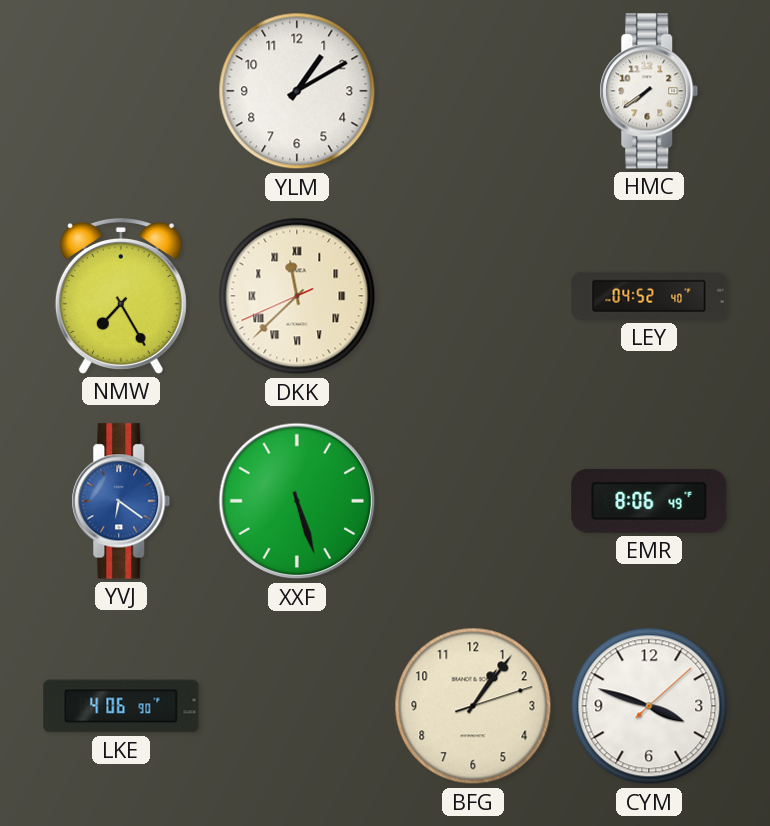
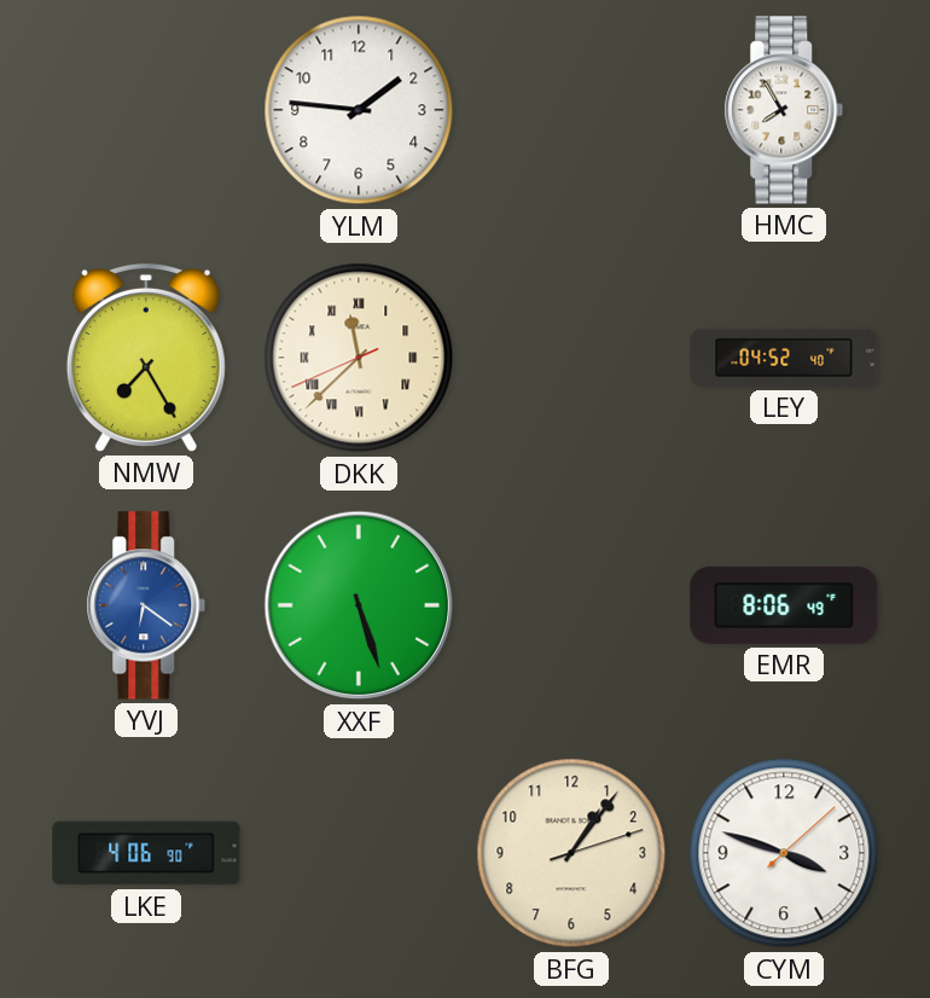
YLM: 1:10 -> 1:46
HMC: 7:39 -> 7:55
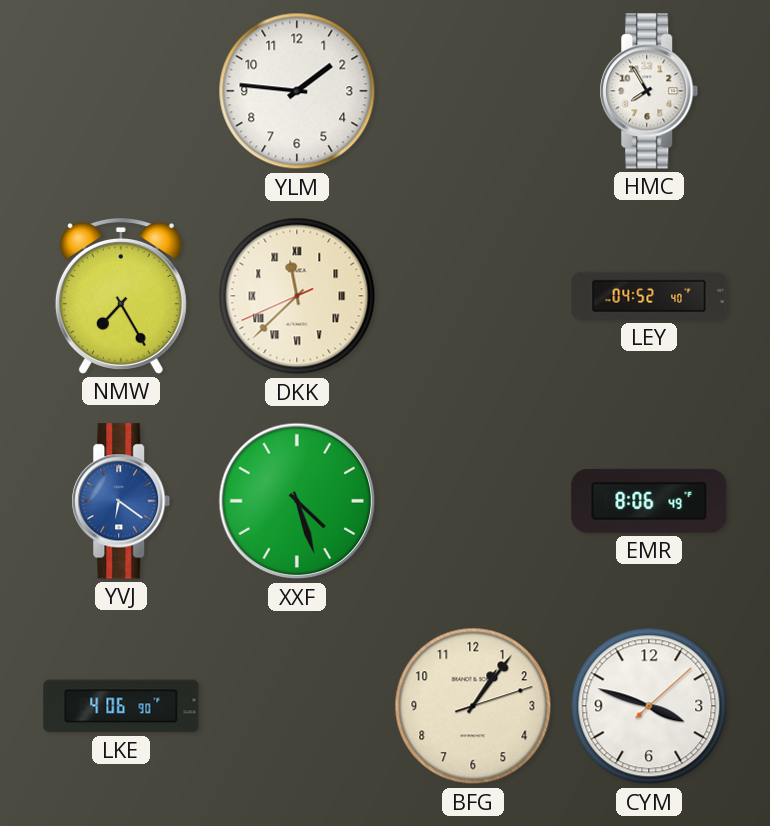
XXF: 5:27 -> 4:27
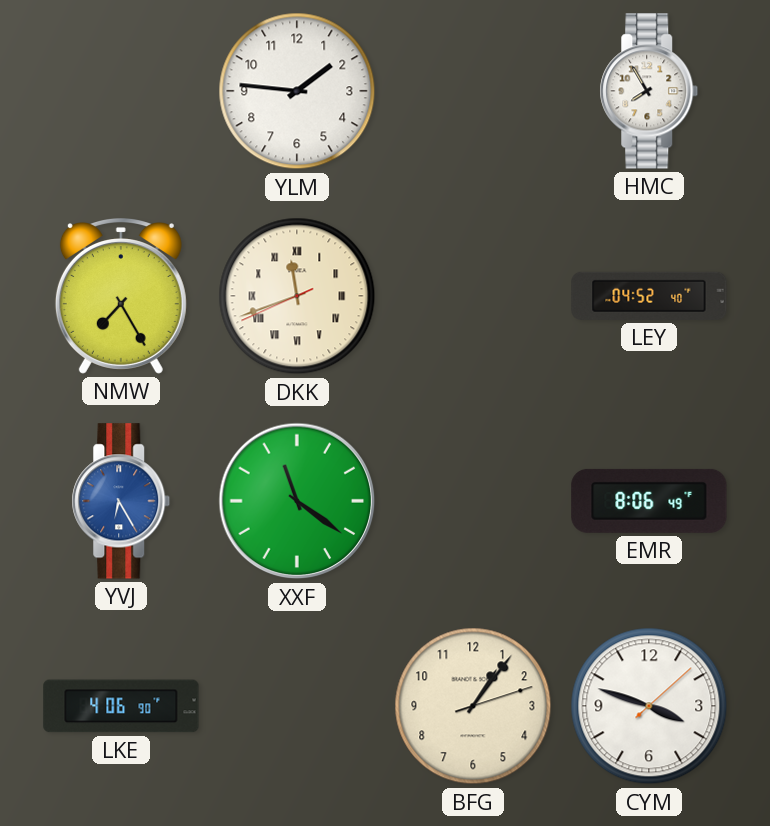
DKK: 11:37 -> 11:41
YVJ: 6:21 -> 6:25
XXF: 4:27 -> 11:21
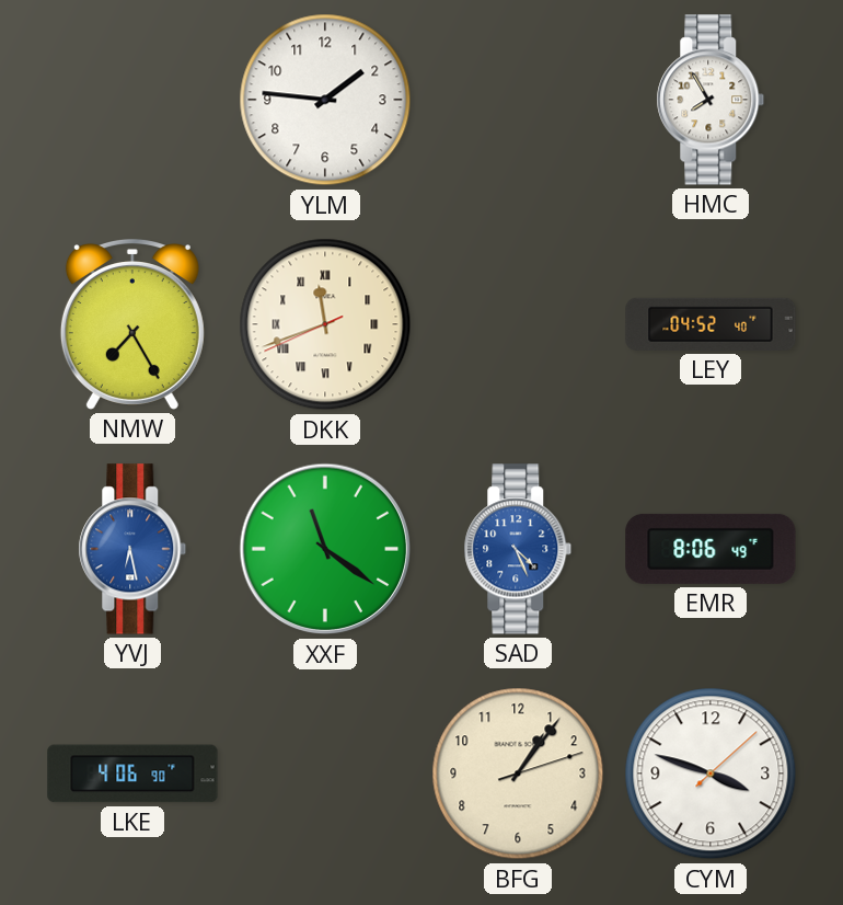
YVJ: 6:25 -> 6:28
SAD: none -> 4:26
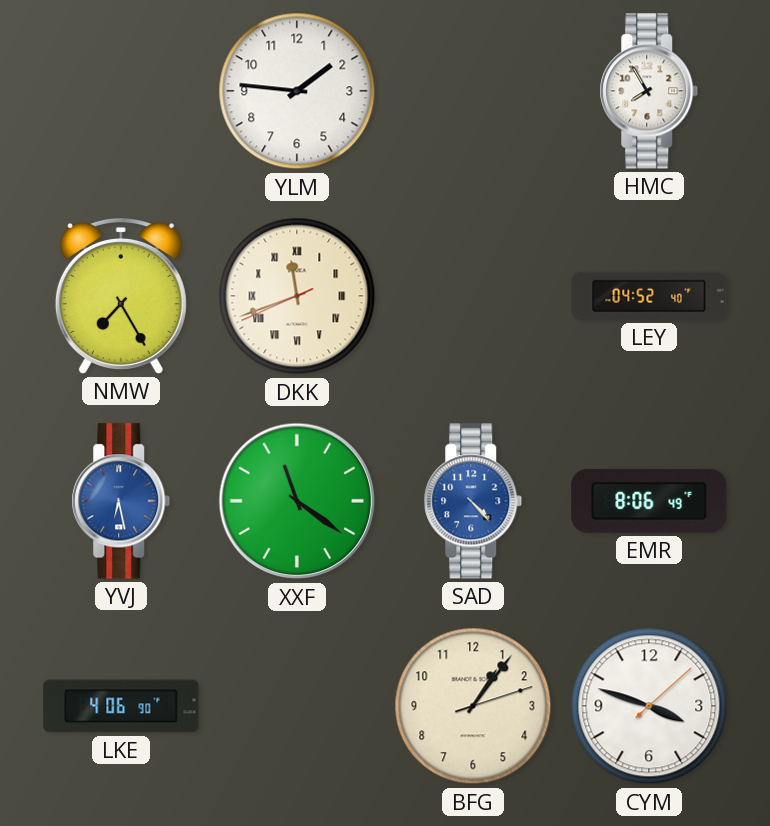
SAD: 4:26 -> 4:23
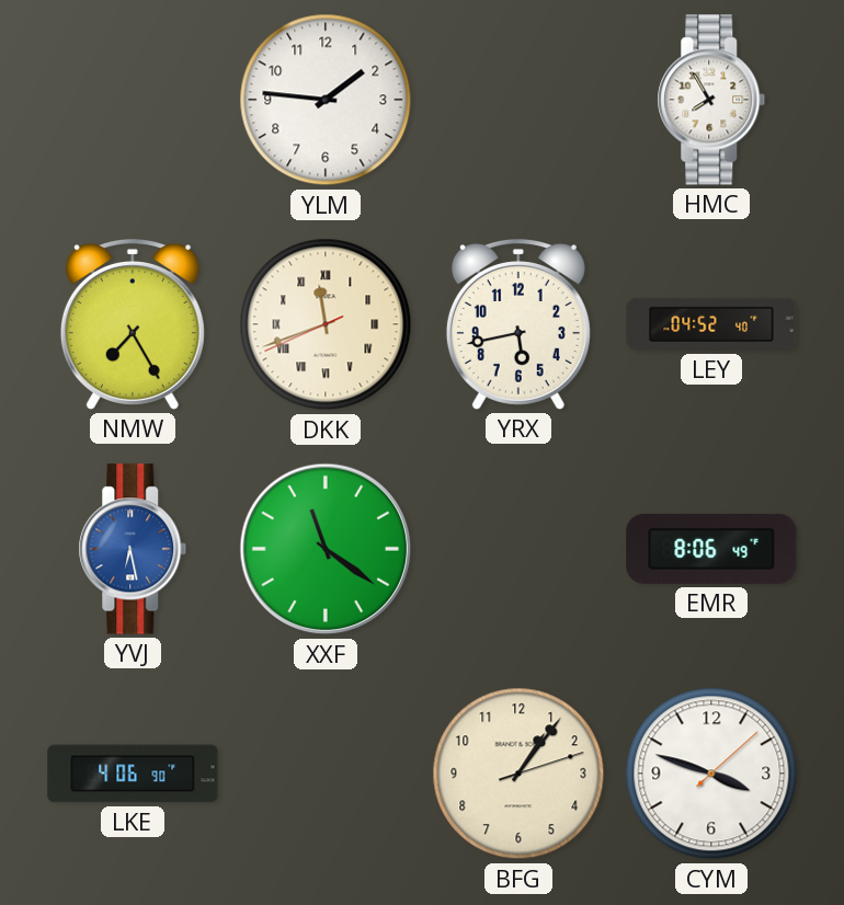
YRX: none -> 5:43
SAD: 4:23 -> none
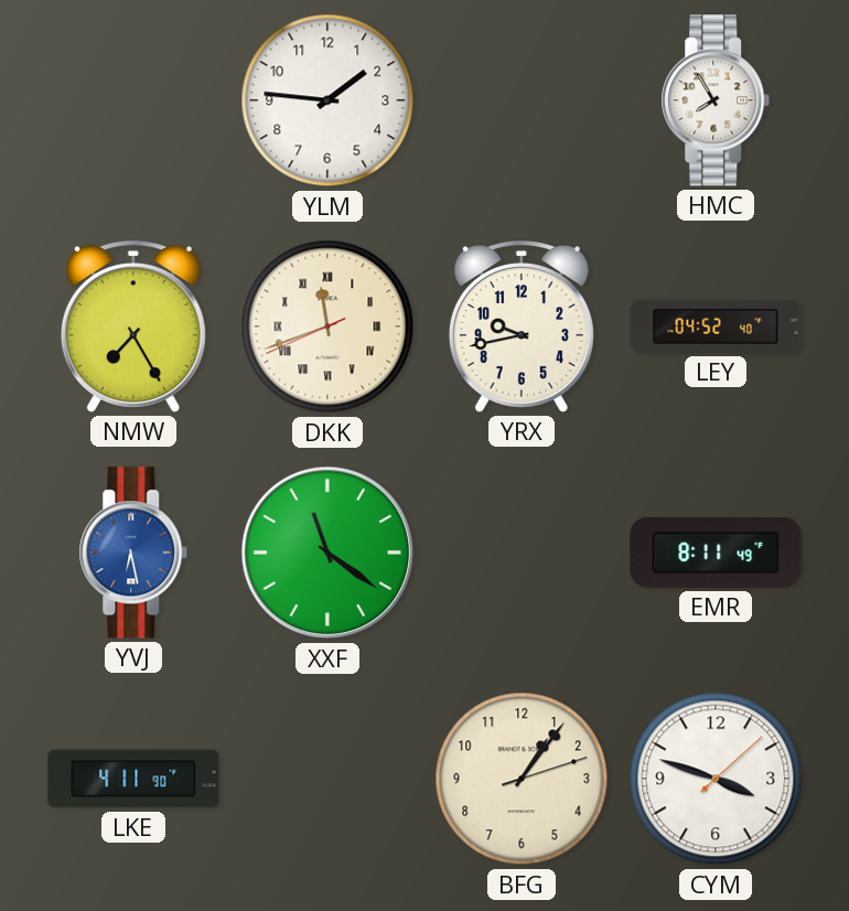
YRX: 5:43 -> 9:43
EMR: 8:06 -> 8:11
LKE: 4:06 -> 4:11
